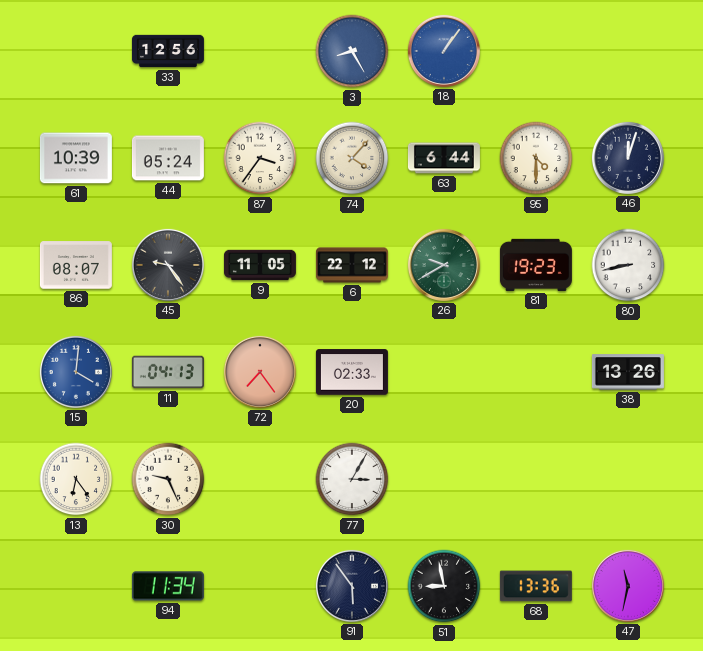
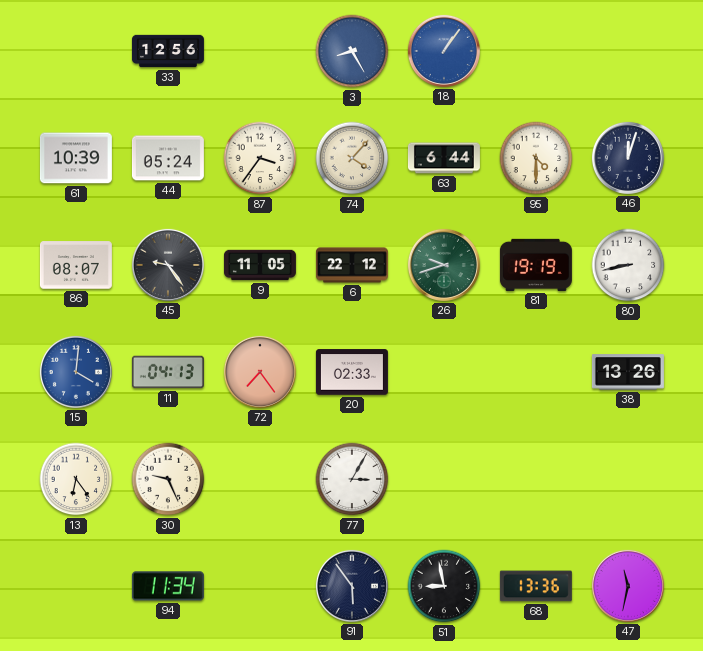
26: 9:40 -> 9:42
81: 19:23 -> 19:19
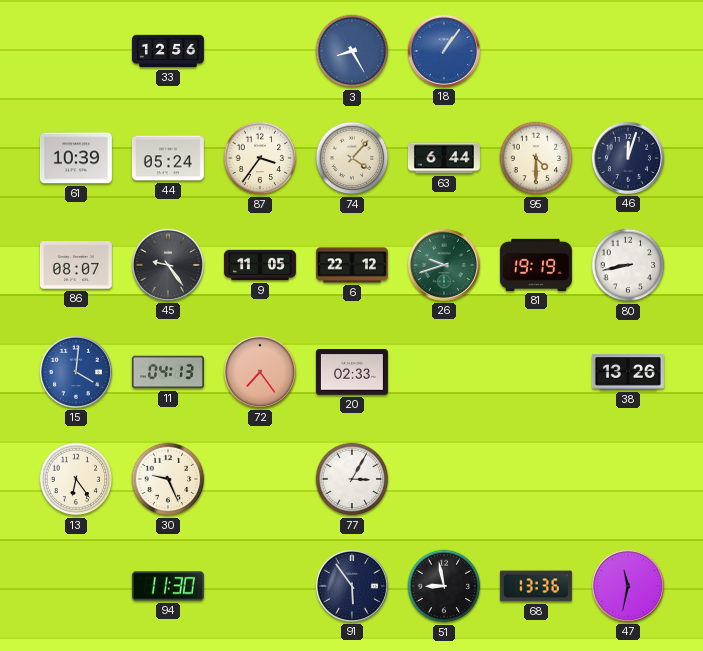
94: 11:34 -> 11:30
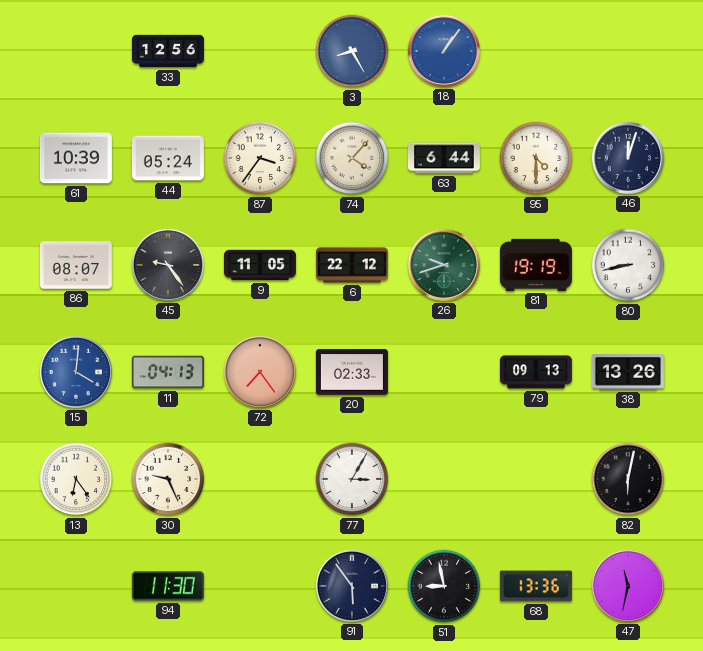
79: none -> 09:13
82: none -> 6:02
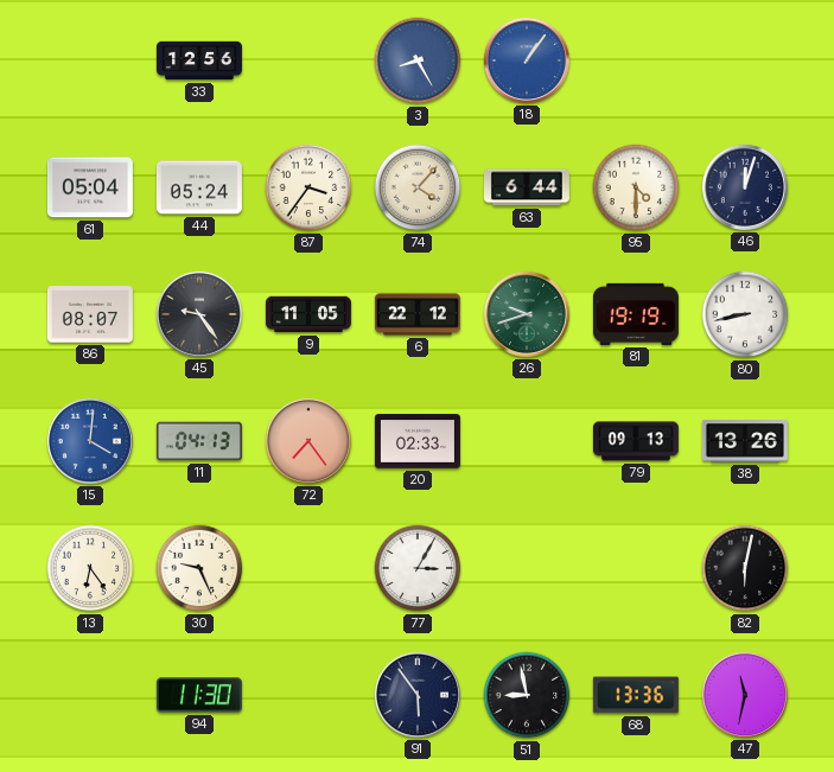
61: 10:39 -> 05:04
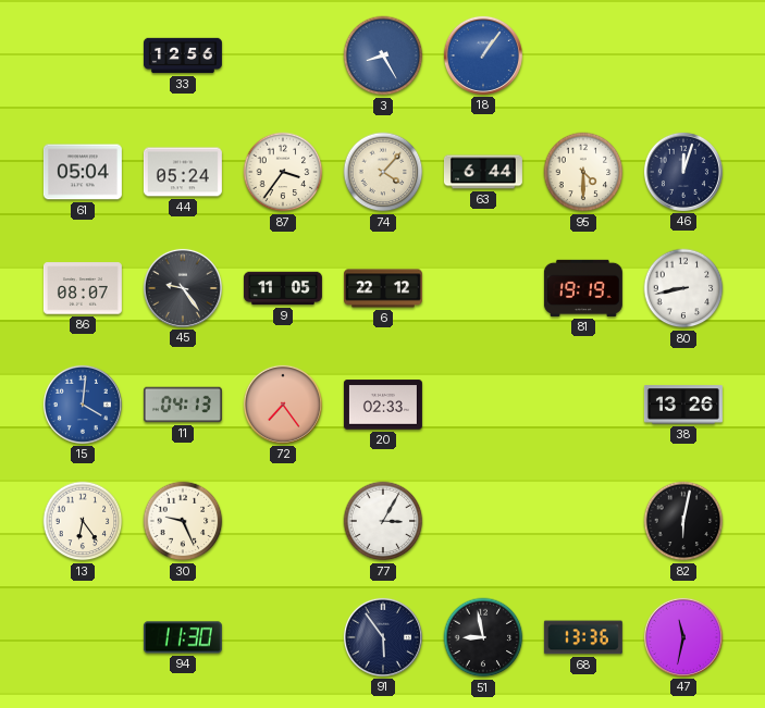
26: 9:42 -> none
79: 09:13 -> none
